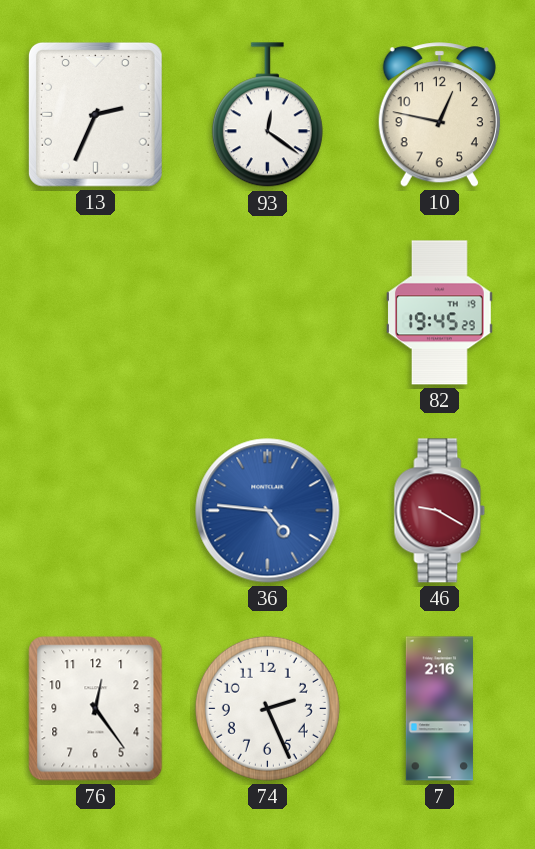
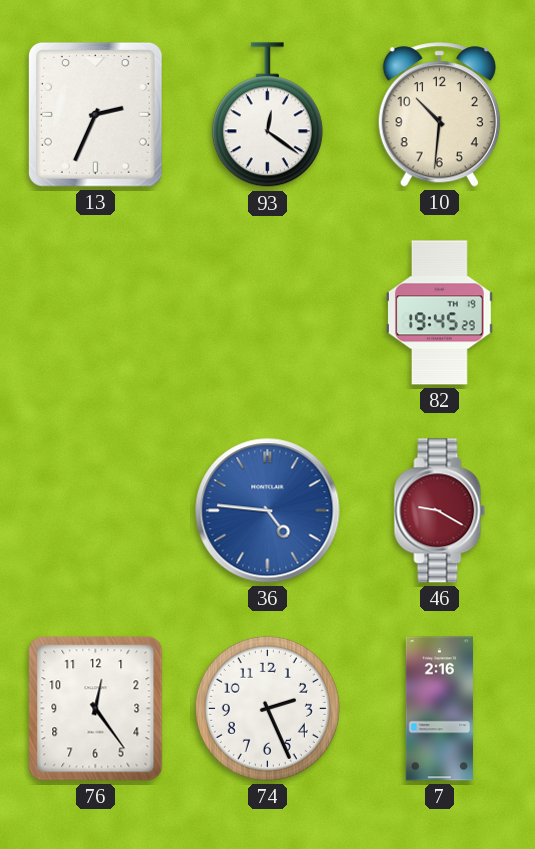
10: 12:47 -> 10:31
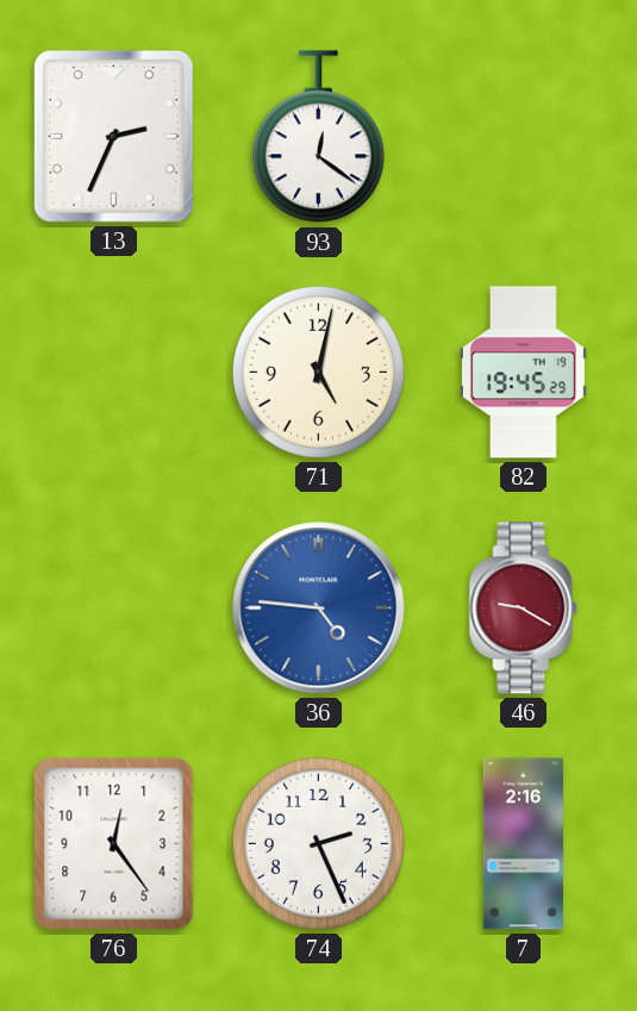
10: 10:31 -> none
71: none -> 5:02
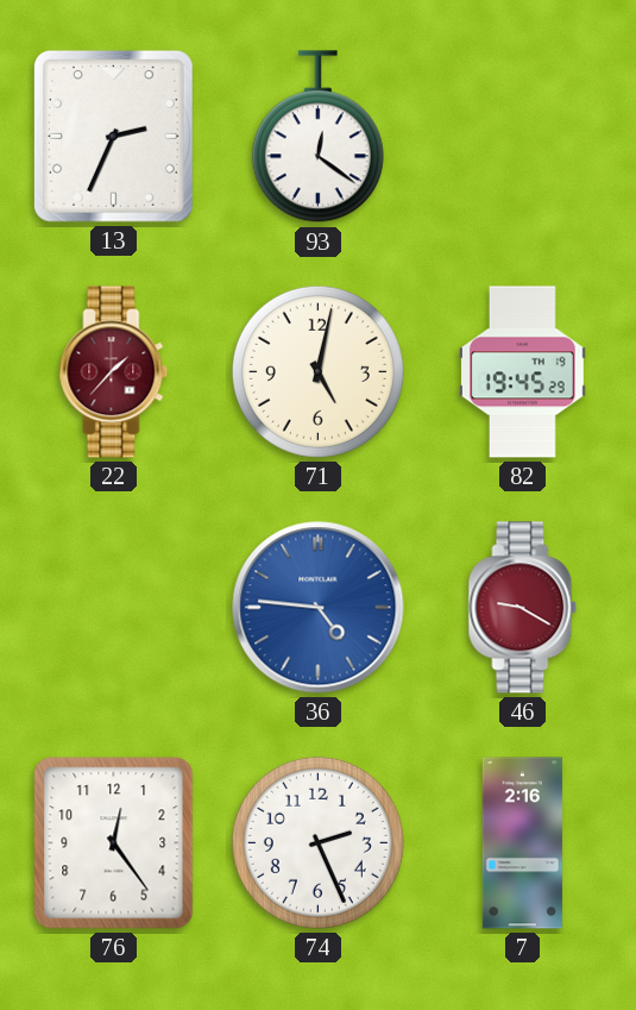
22: none -> 1:37
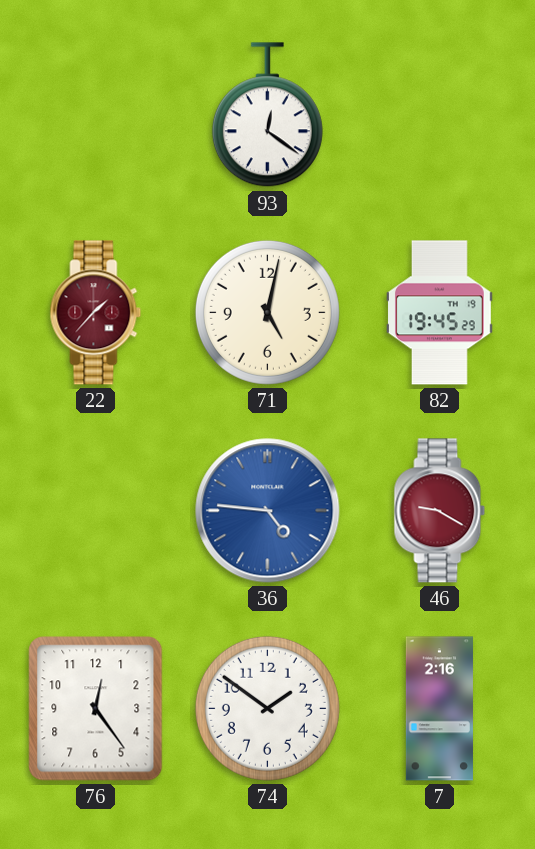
13: 2:34 -> none
74: 2:26 -> 1:51
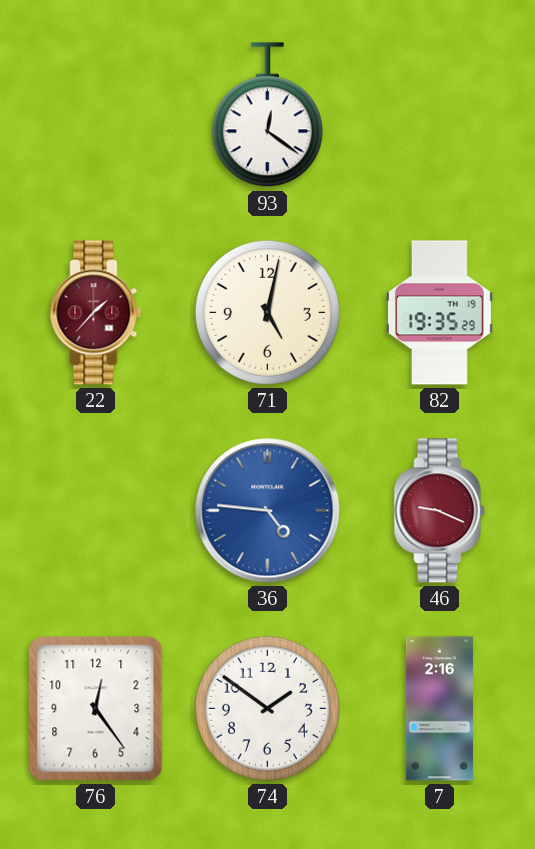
82: 19:45 -> 19:35
46: 9:20 -> 9:19
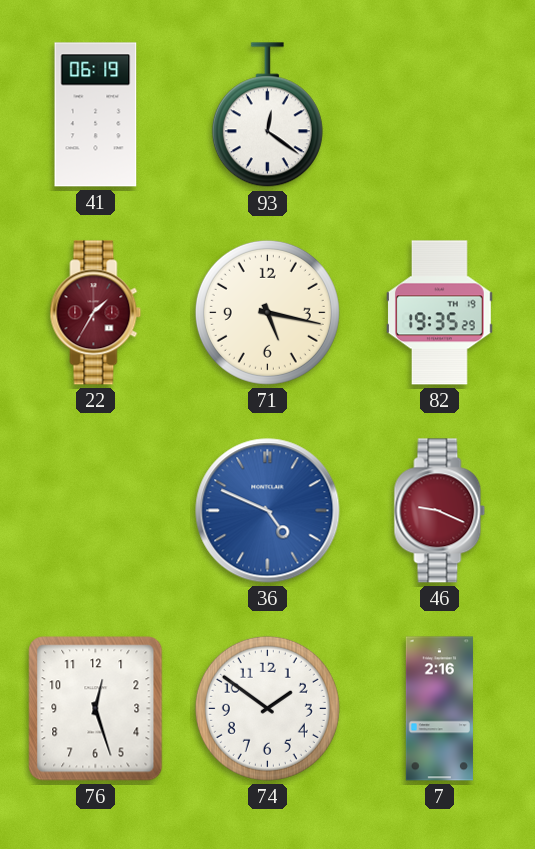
41: none -> 06:19
22: 1:37 -> 1:35
71: 5:02 -> 5:17
36: 4:46 -> 4:49
76: 12:24 -> 12:27
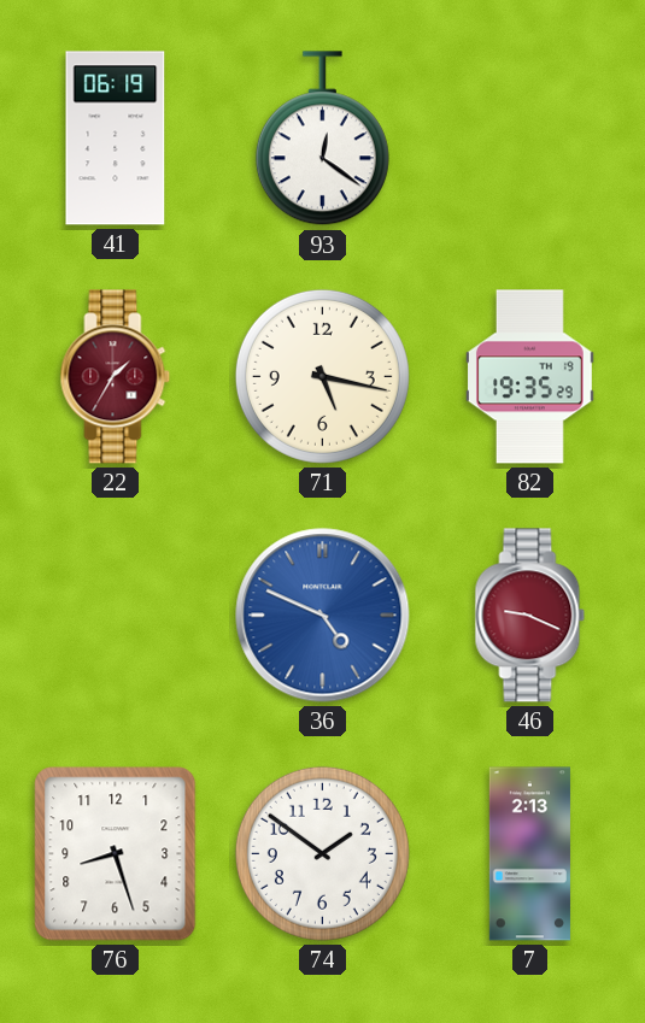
76: 12:27 -> 8:27
7: 2:16 -> 2:13
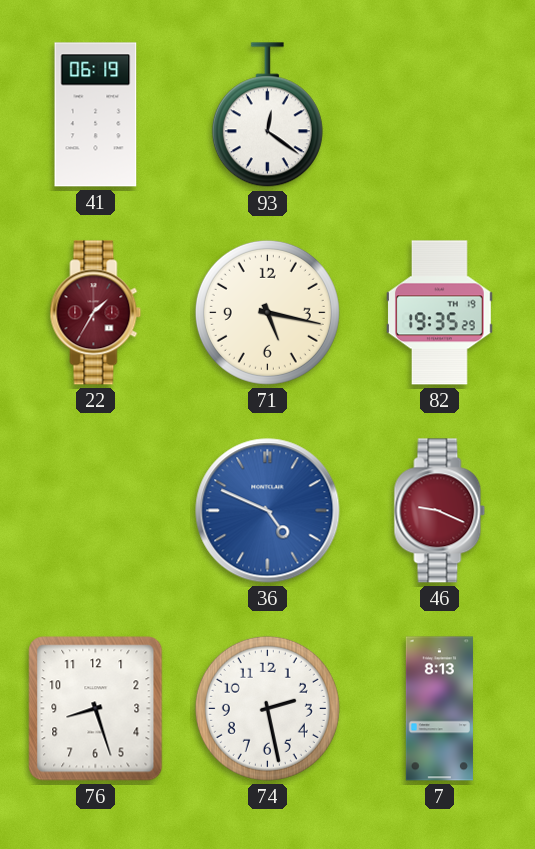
74: 1:51 -> 2:28
7: 2:13 -> 8:13
